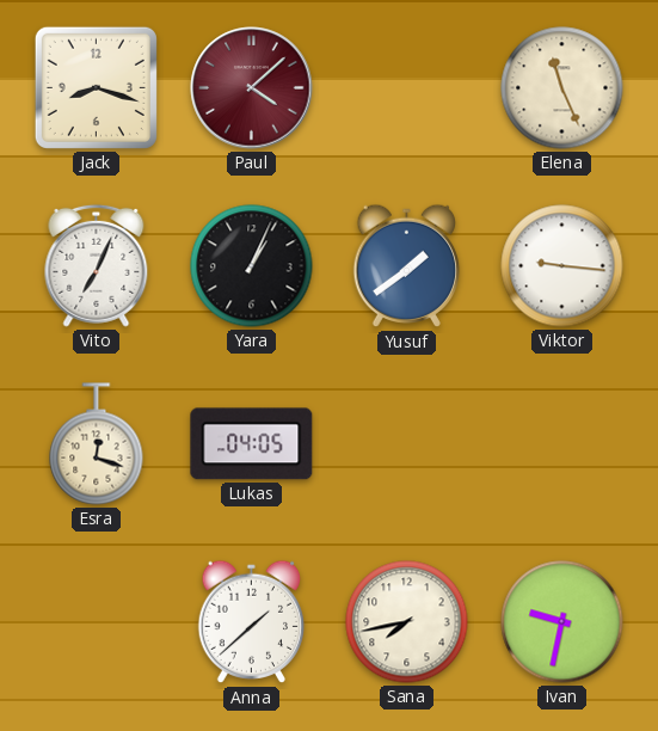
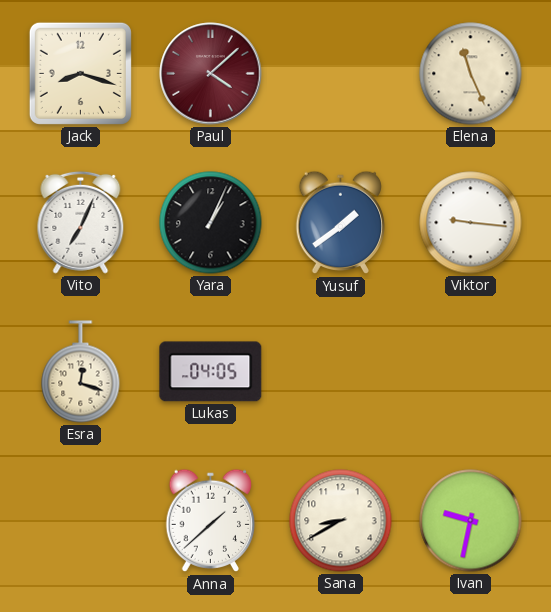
Sana: 7:43 -> 8:40
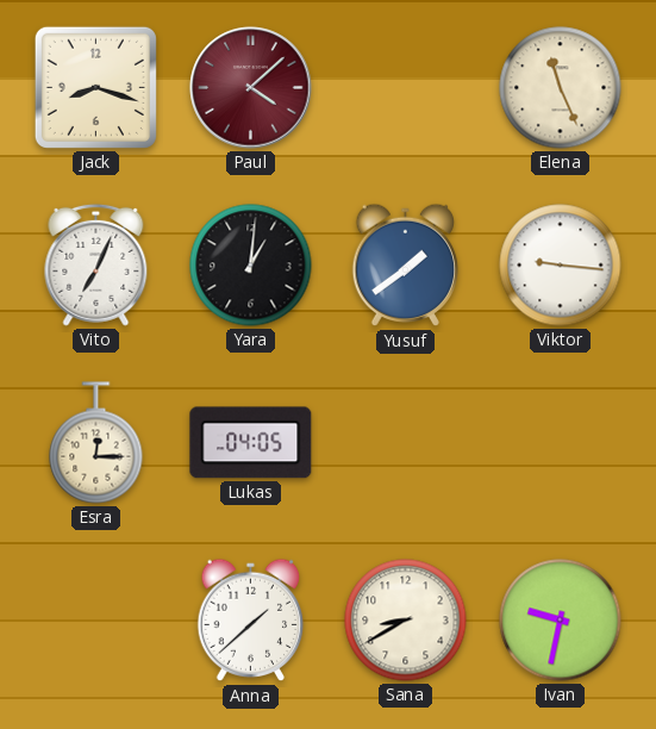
Yara: 1:04 -> 1:01
Esra: 12:18 -> 12:15
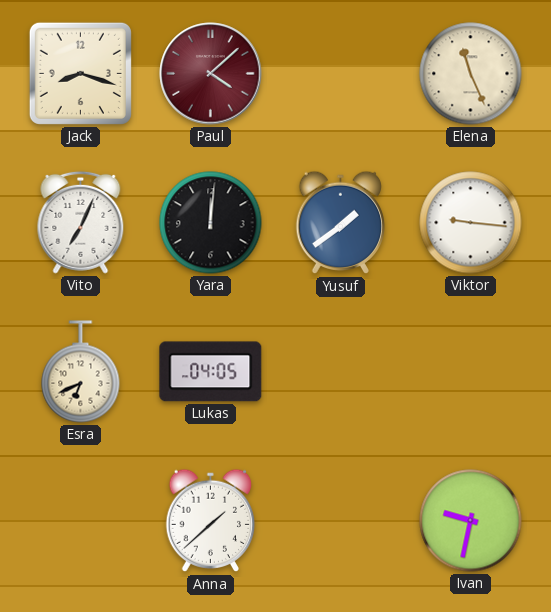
Yara: 1:01 -> 12:01
Esra: 12:15 -> 6:41
Sana: 8:40 -> none
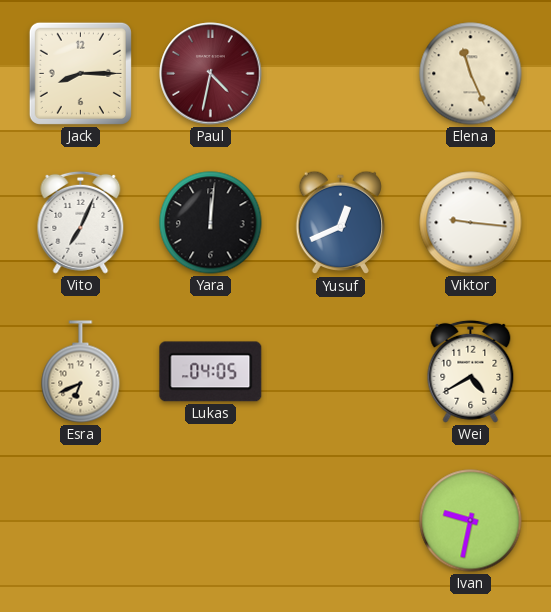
Jack: 8:18 -> 8:15
Paul: 4:08 -> 4:32
Yusuf: 1:39 -> 12:41
Wei: none -> 4:40
Anna: 1:38 -> none
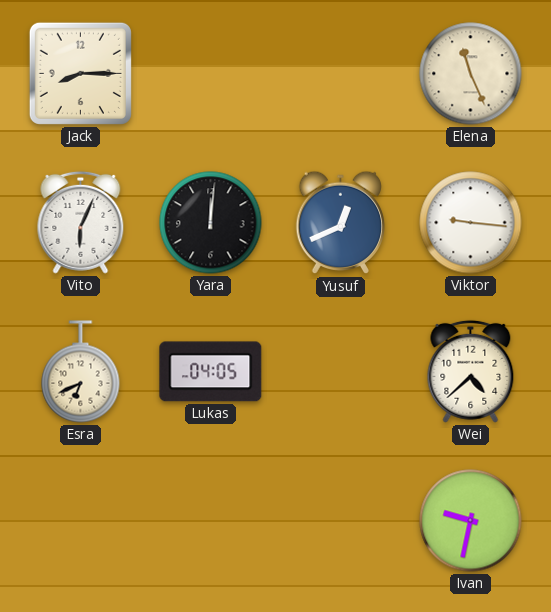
Paul: 4:32 -> none
Vito: 7:04 -> 6:04
Wei: 4:40 -> 4:38
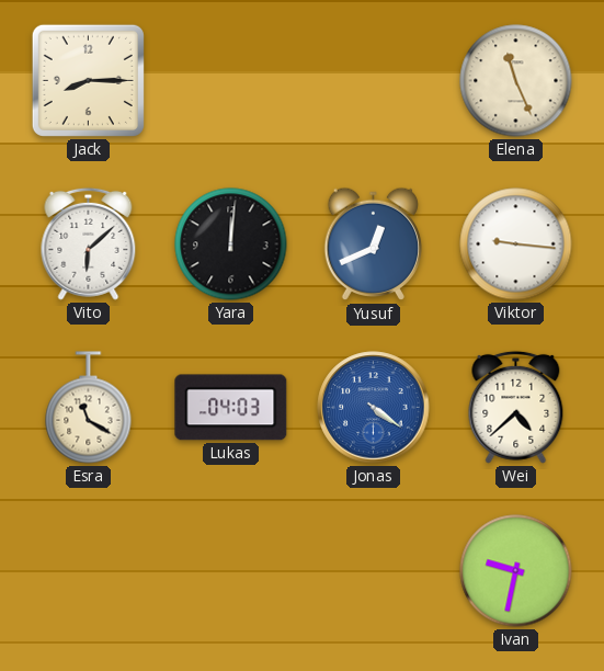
Vito: 6:04 -> 6:08
Esra: 6:41 -> 11:20
Lukas: 04:05 -> 04:03
Jonas: none -> 4:21
